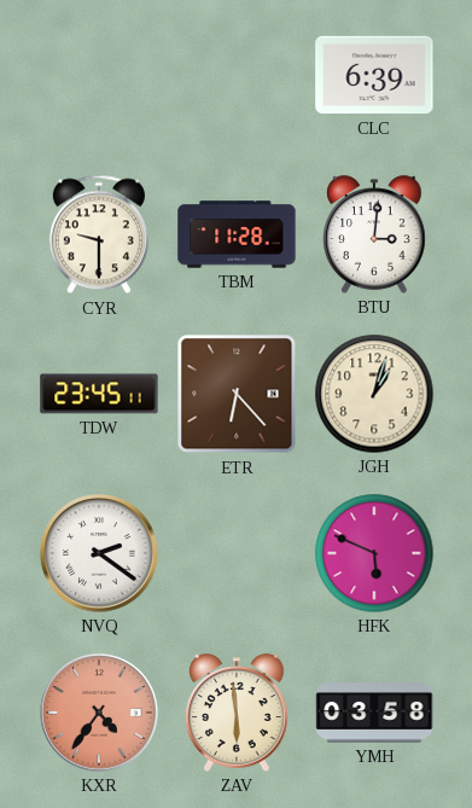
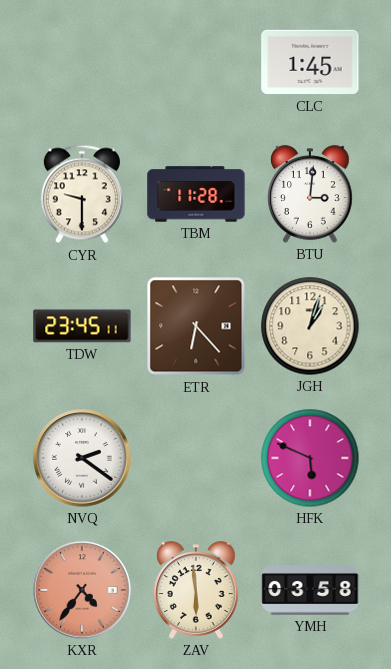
CLC: 6:39 -> 1:45
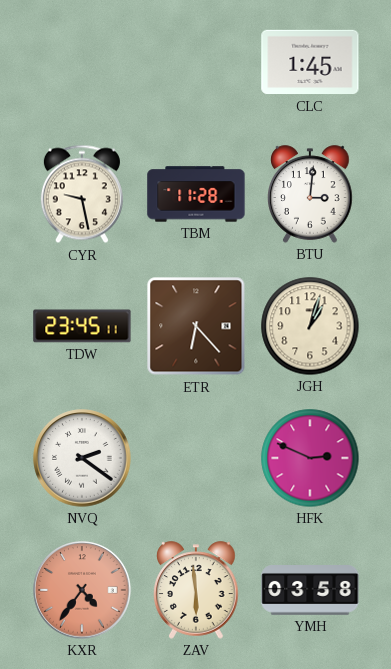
CYR: 9:30 -> 9:28
HFK: 5:49 -> 2:49
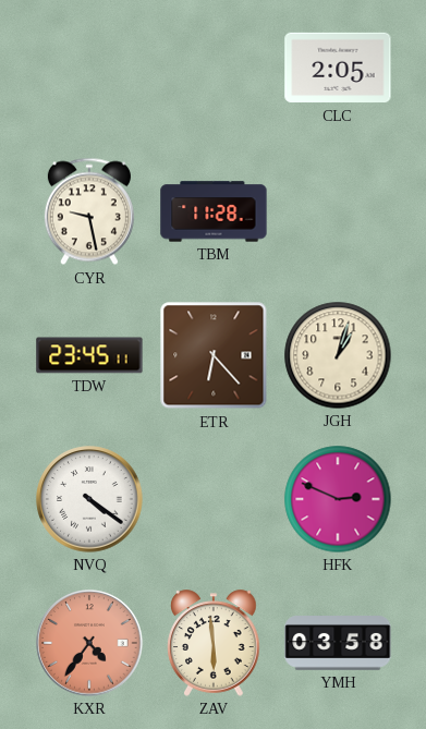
CLC: 1:45 -> 2:05
BTU: 3:01 -> none
NVQ: 2:21 -> 4:21
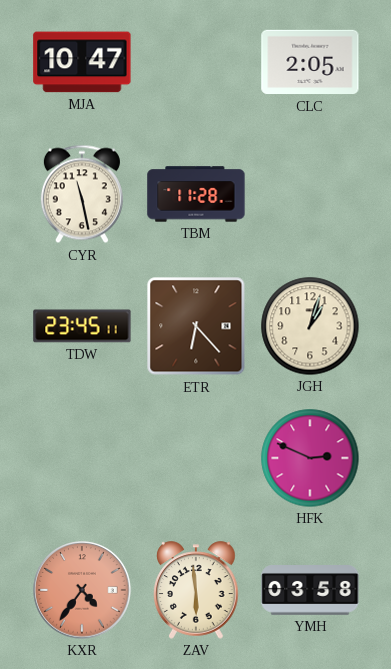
MJA: none -> 10:47
CYR: 9:28 -> 11:28
NVQ: 4:21 -> none
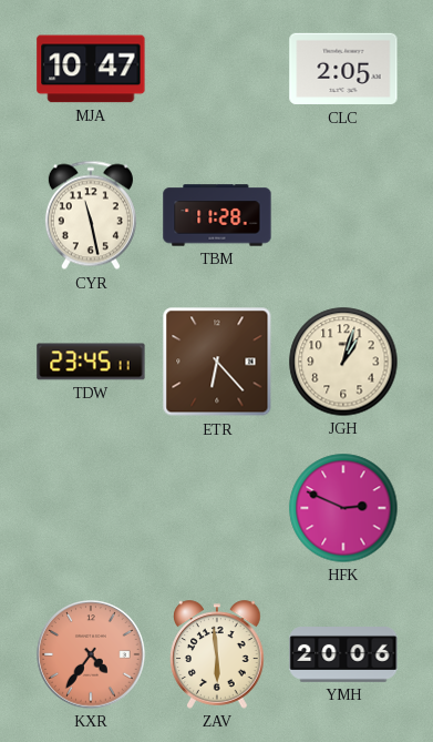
YMH: 03:58 -> 20:06
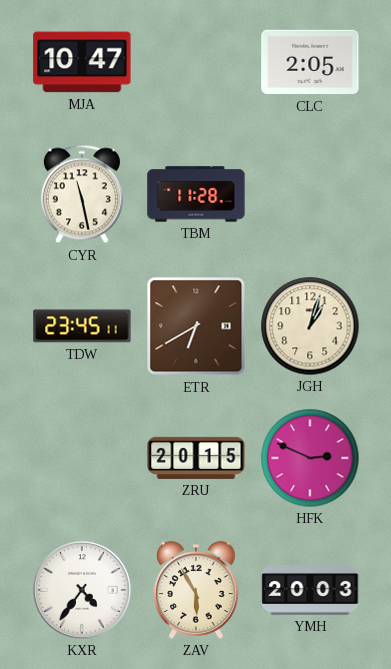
ETR: 6:23 -> 6:40
ZRU: none -> 20:15
KXR dial: salmon -> white
ZAV: 5:59 -> 5:55
YMH: 20:06 -> 20:03
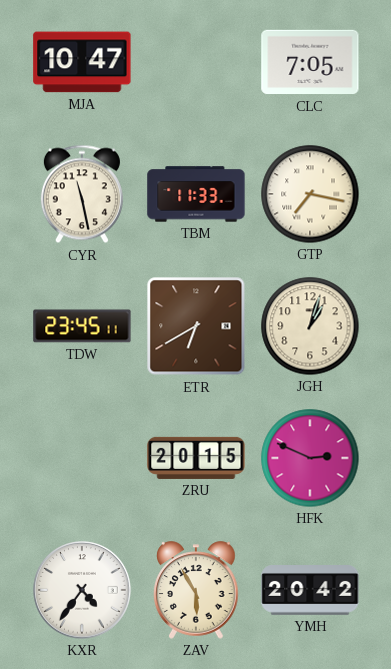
CLC: 2:05 -> 7:05
TBM: 11:28 -> 11:33
GTP: none -> 7:17
YMH: 20:03 -> 20:42
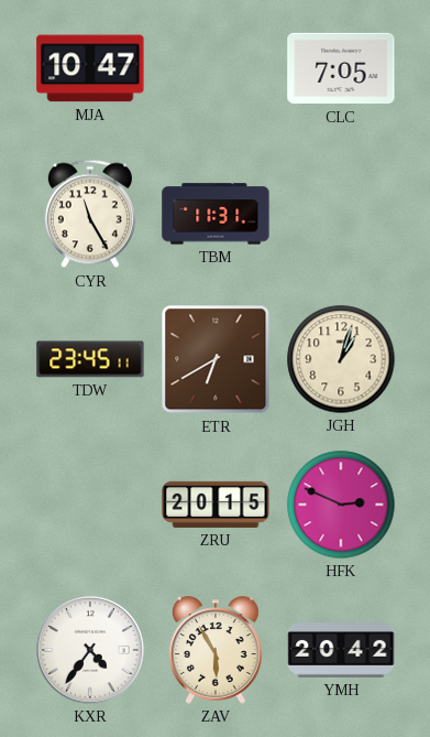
CYR: 11:28 -> 11:25
TBM: 11:33 -> 11:31
GTP: 7:17 -> none
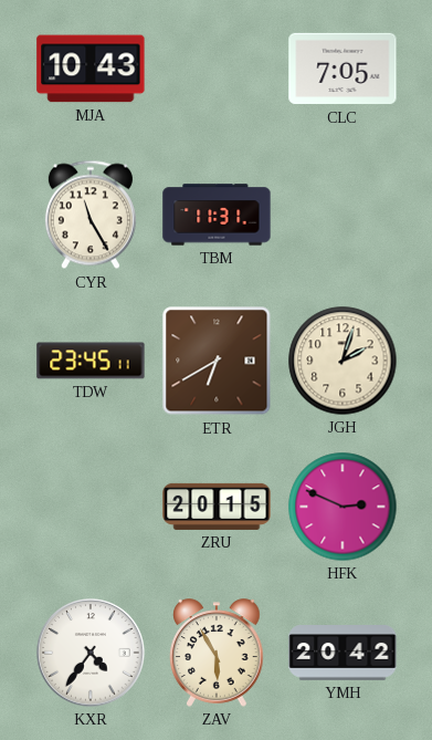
MJA: 10:47 -> 10:43
JGH: 1:03 -> 2:03
